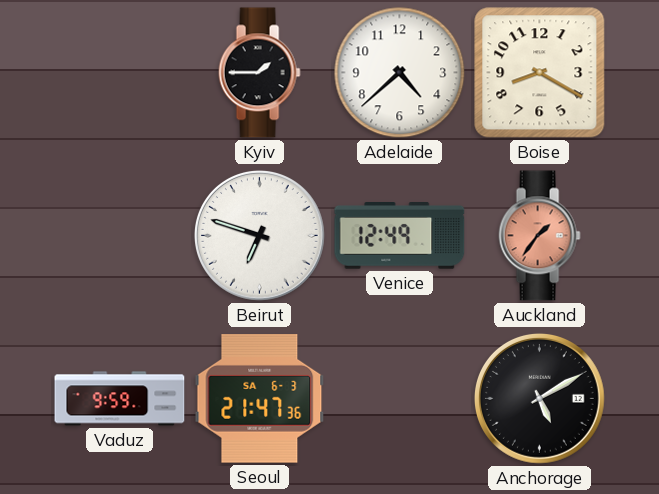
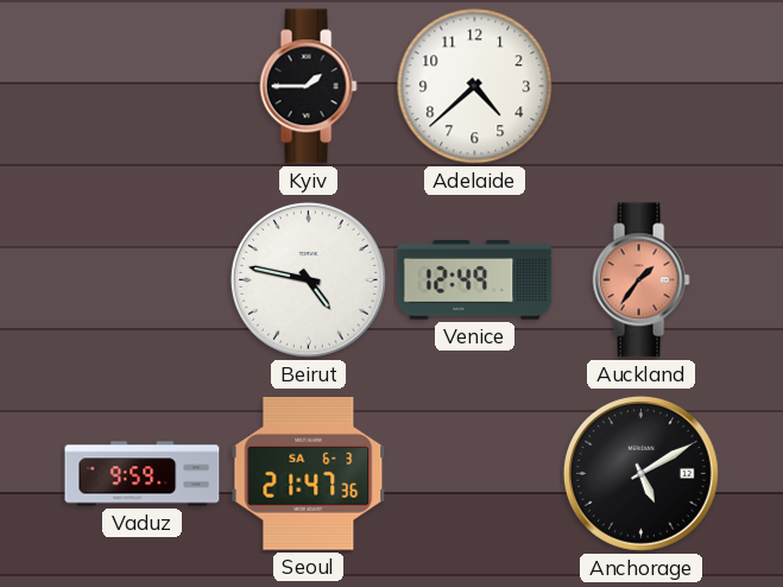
Boise: 8:20 -> none
Beirut: 6:48 -> 4:47
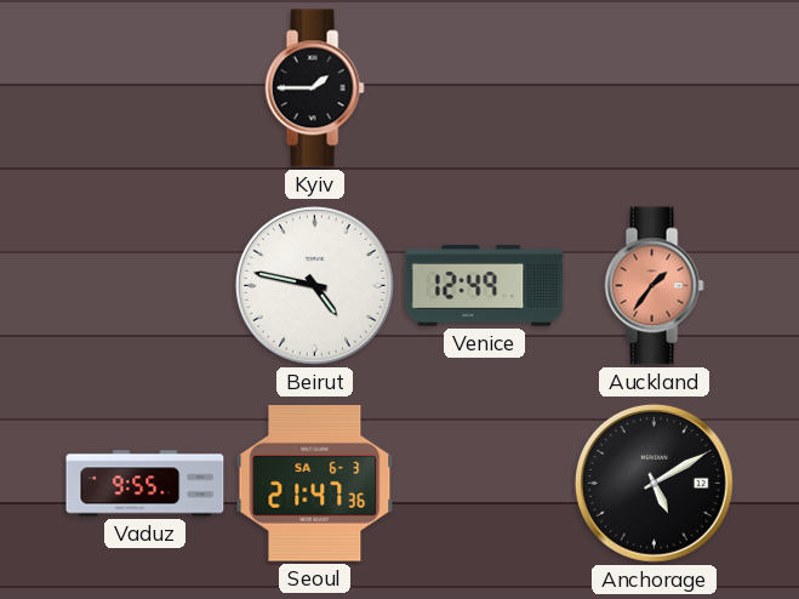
Adelaide: 4:38 -> none
Vaduz: 9:59 -> 9:55
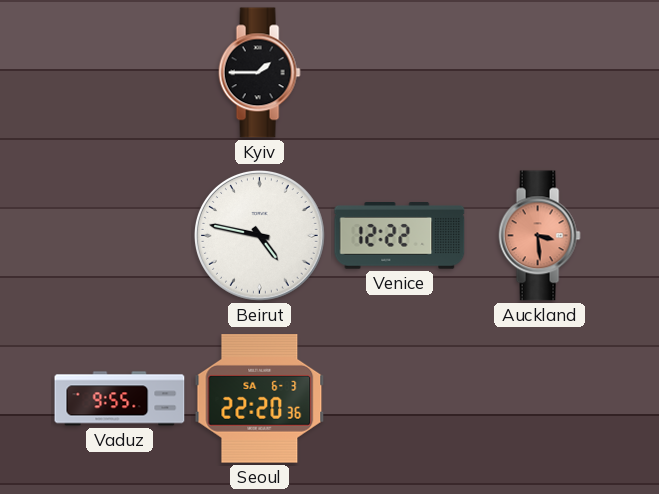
Venice: 12:49 -> 12:22
Auckland: 1:36 -> 3:29
Seoul: 21:47 -> 22:20
Anchorage: 5:10 -> none
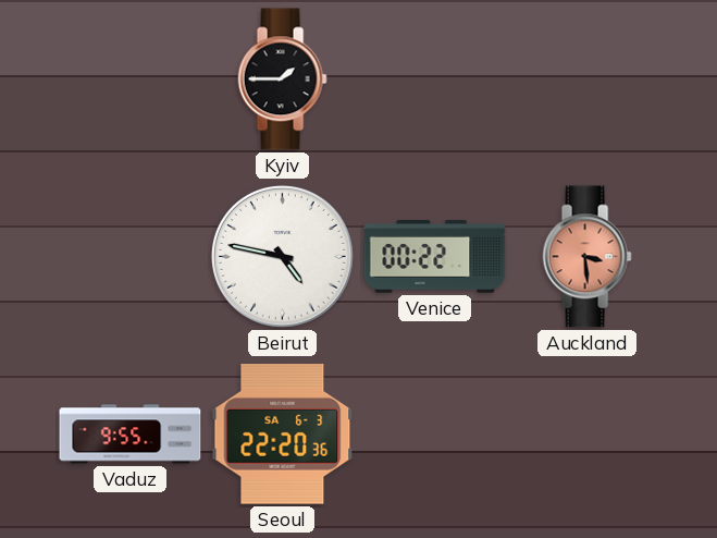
Venice: 12:22 -> 00:22
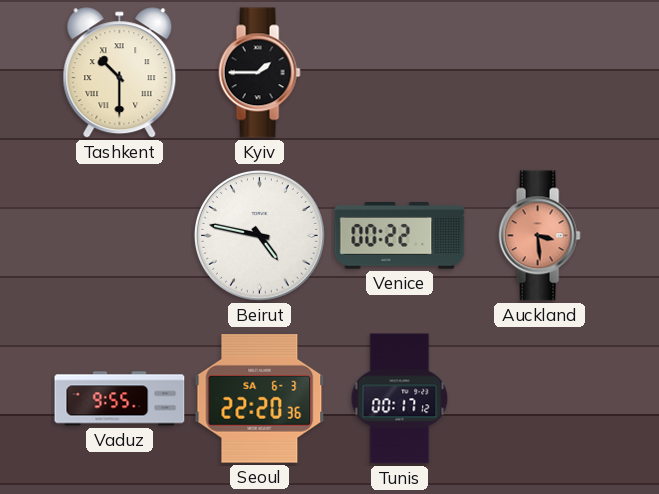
Tashkent: none -> 10:30
Tunis: none -> 00:17
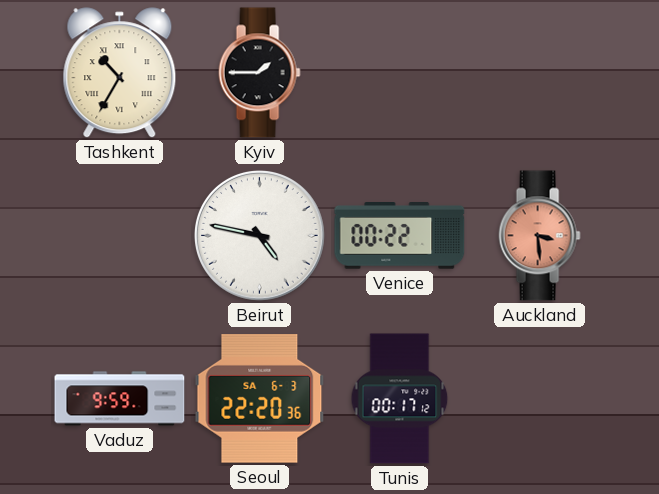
Tashkent: 10:30 -> 10:35
Vaduz: 9:55 -> 9:59
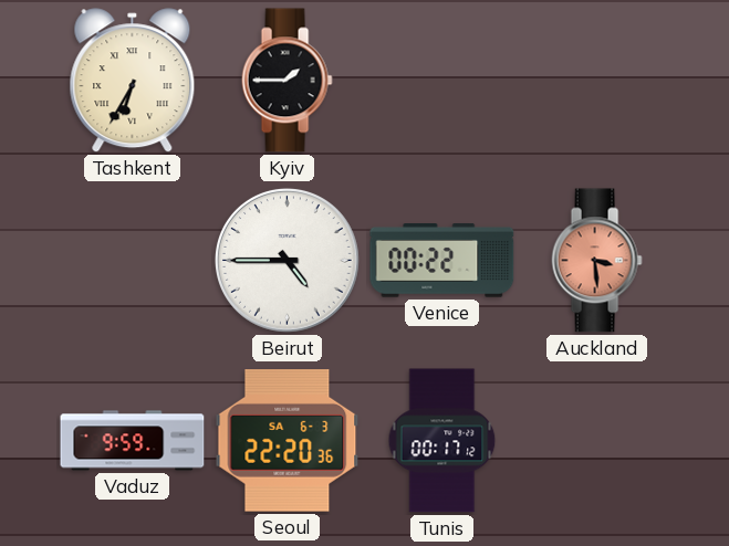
Tashkent: 10:35 -> 6:35
Beirut: 4:47 -> 4:45
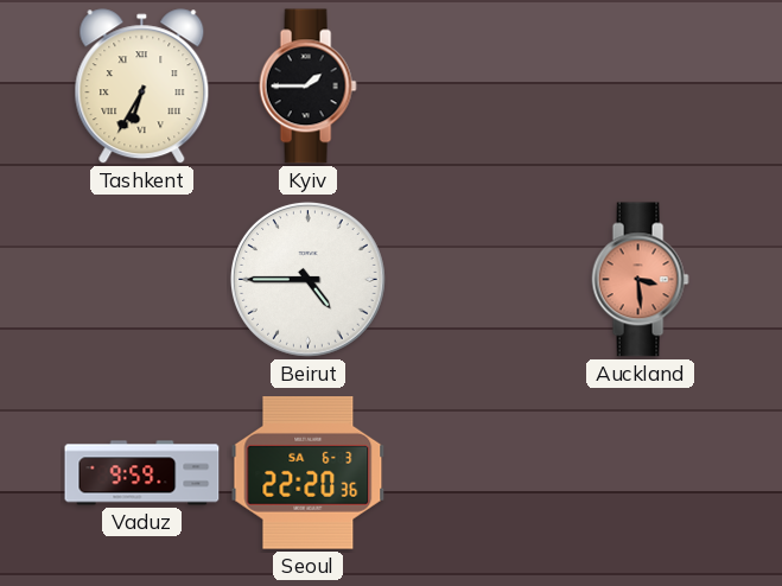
Venice: 00:22 -> none
Tunis: 00:17 -> none
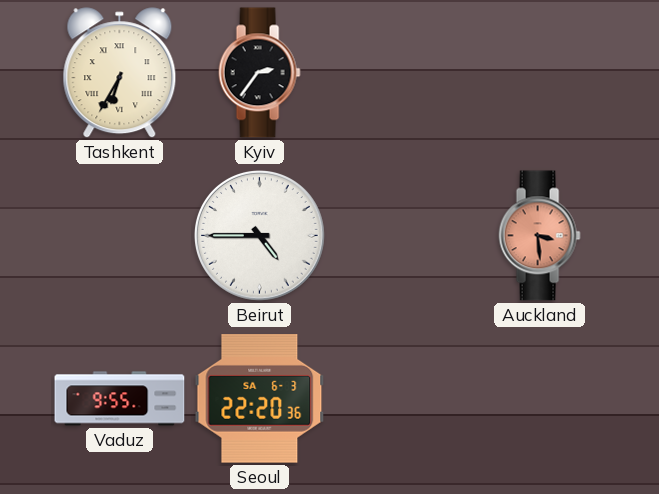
Kyiv: 1:45 -> 2:36
Vaduz: 9:59 -> 9:55
